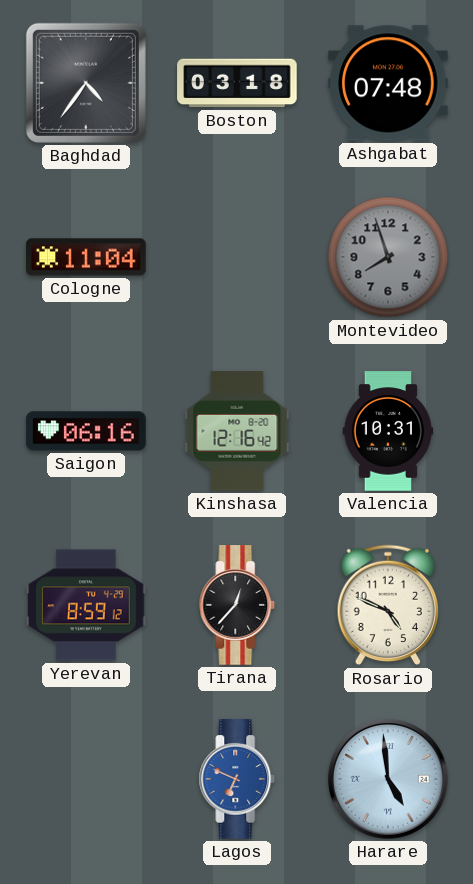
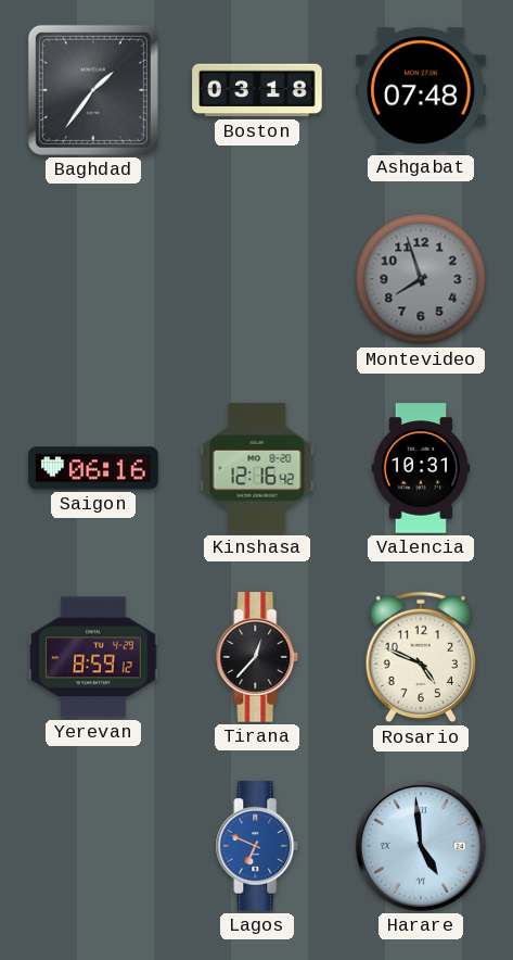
Baghdad: 4:36 -> 1:36
Cologne: 11:04 -> none
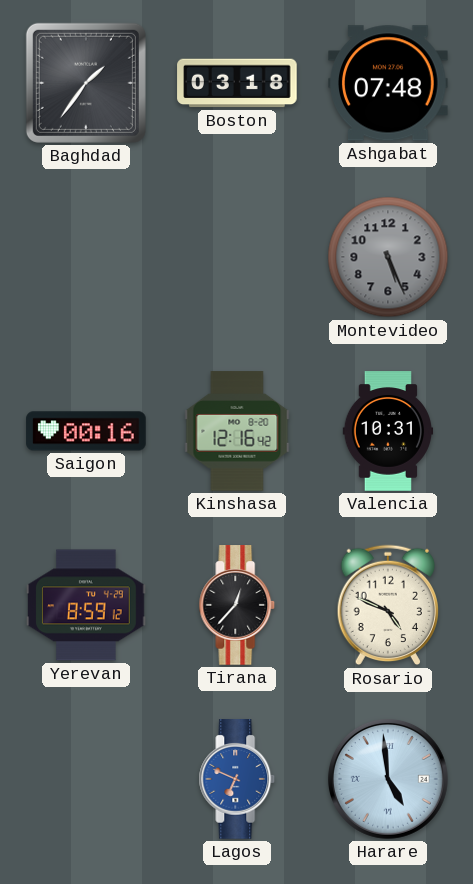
Montevideo: 7:57 -> 5:26
Saigon: 06:16 -> 00:16
